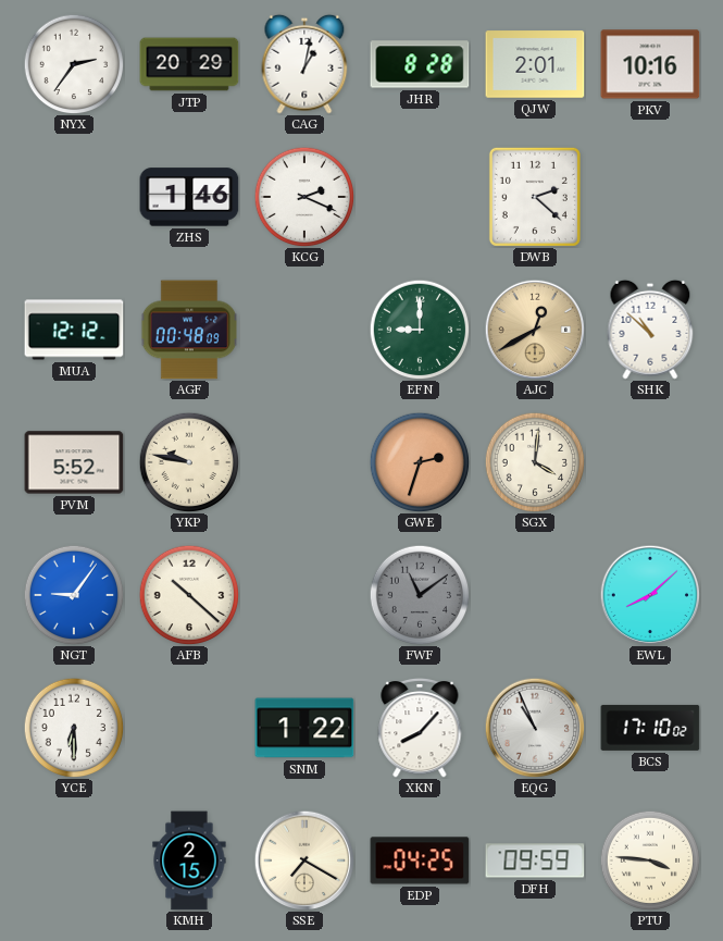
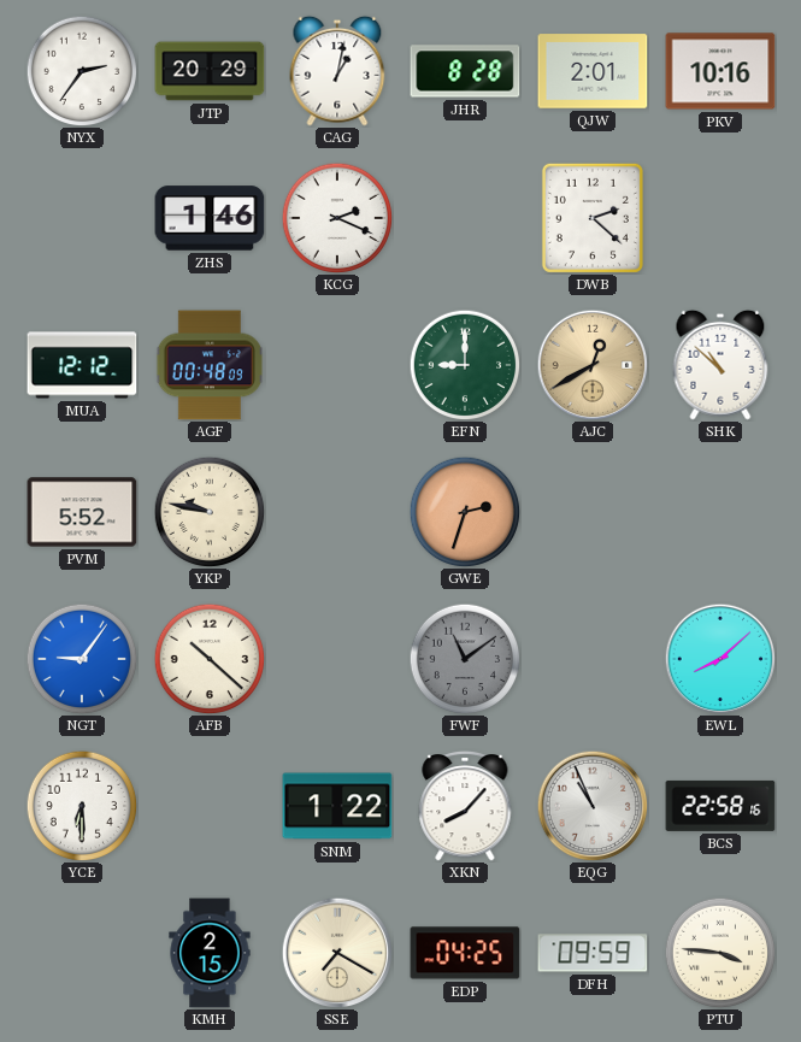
SGX: 4:01 -> none
BCS: 17:10 -> 22:58
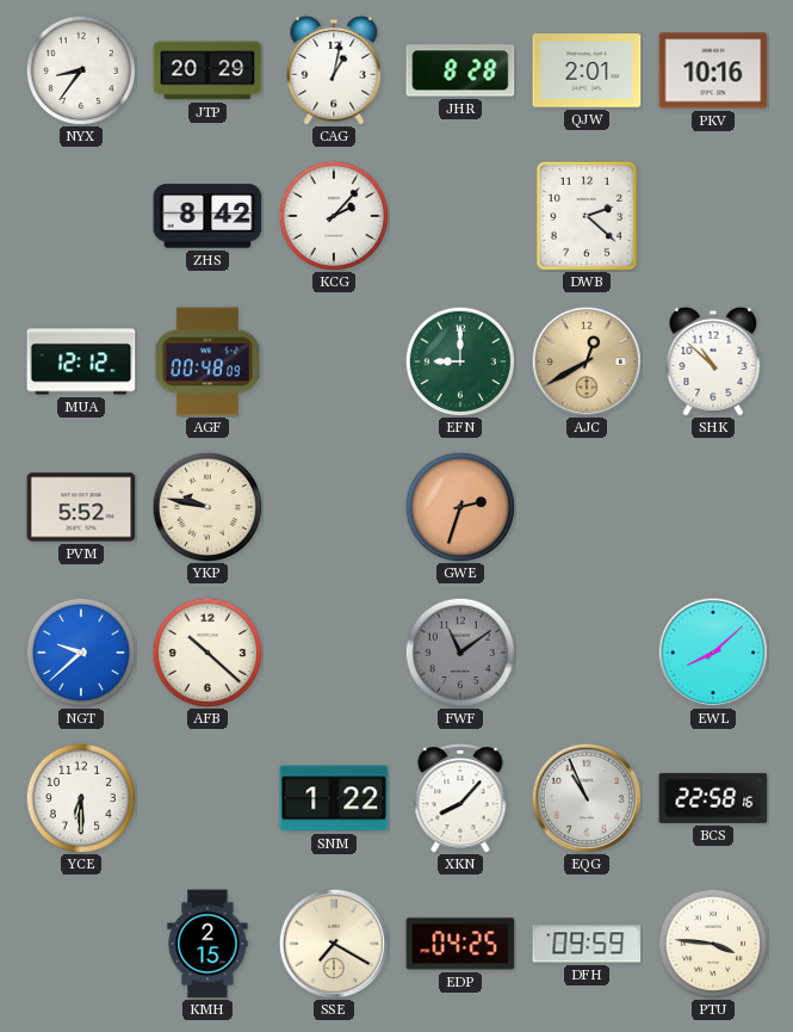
NYX: 2:36 -> 8:36
ZHS: 1:46 -> 8:42
KCG: 2:19 -> 2:07
NGT: 9:06 -> 9:38
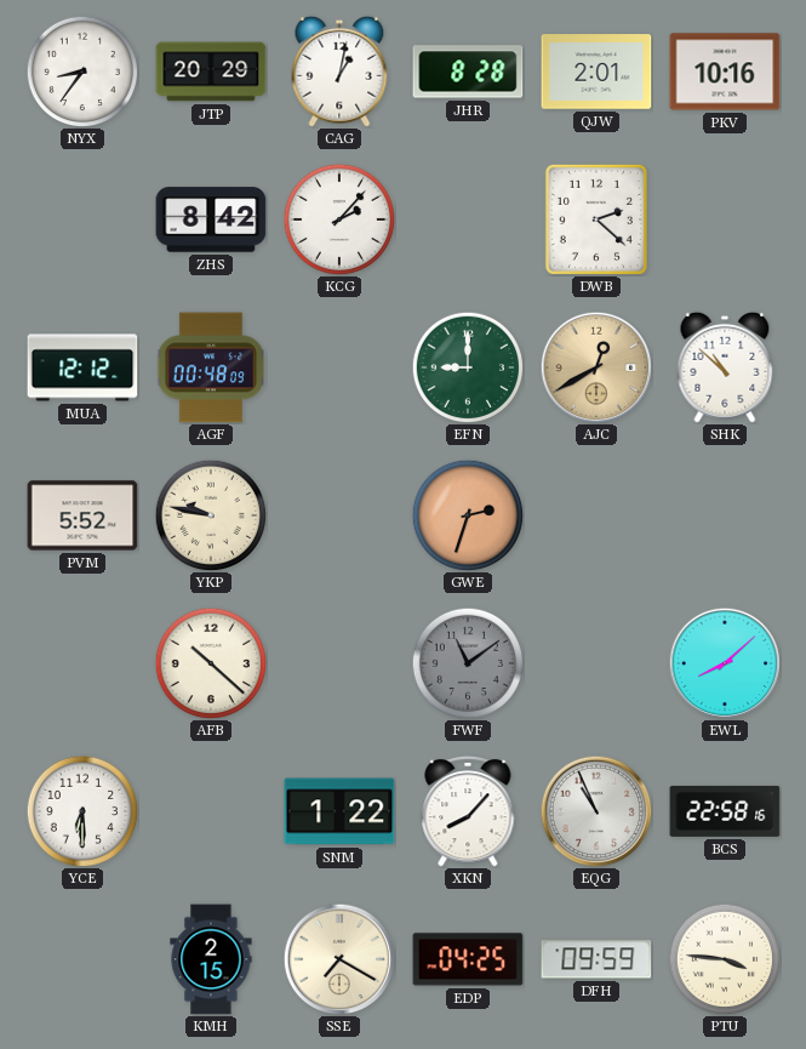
NGT: 9:38 -> none
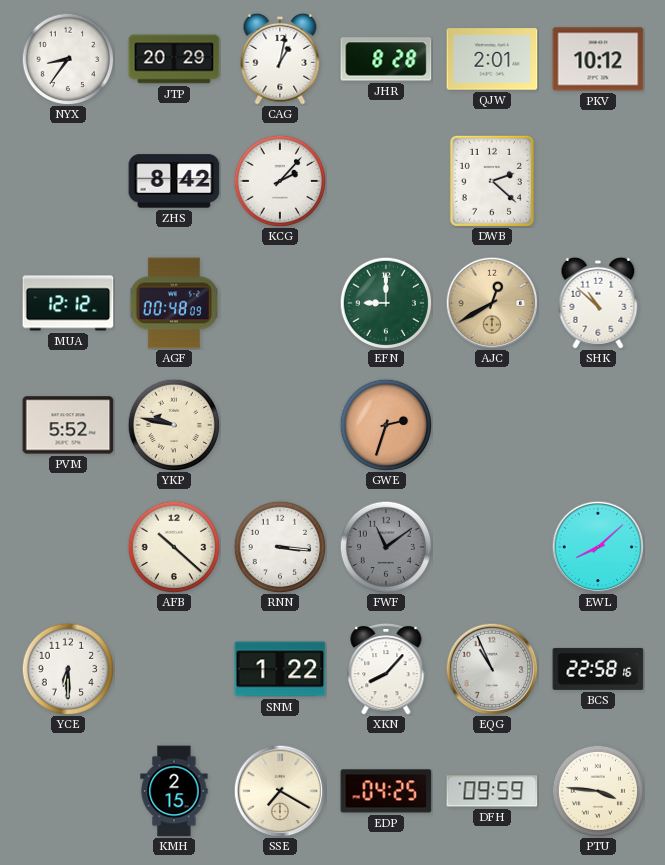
PKV: 10:16 -> 10:12
RNN: none -> 3:16
